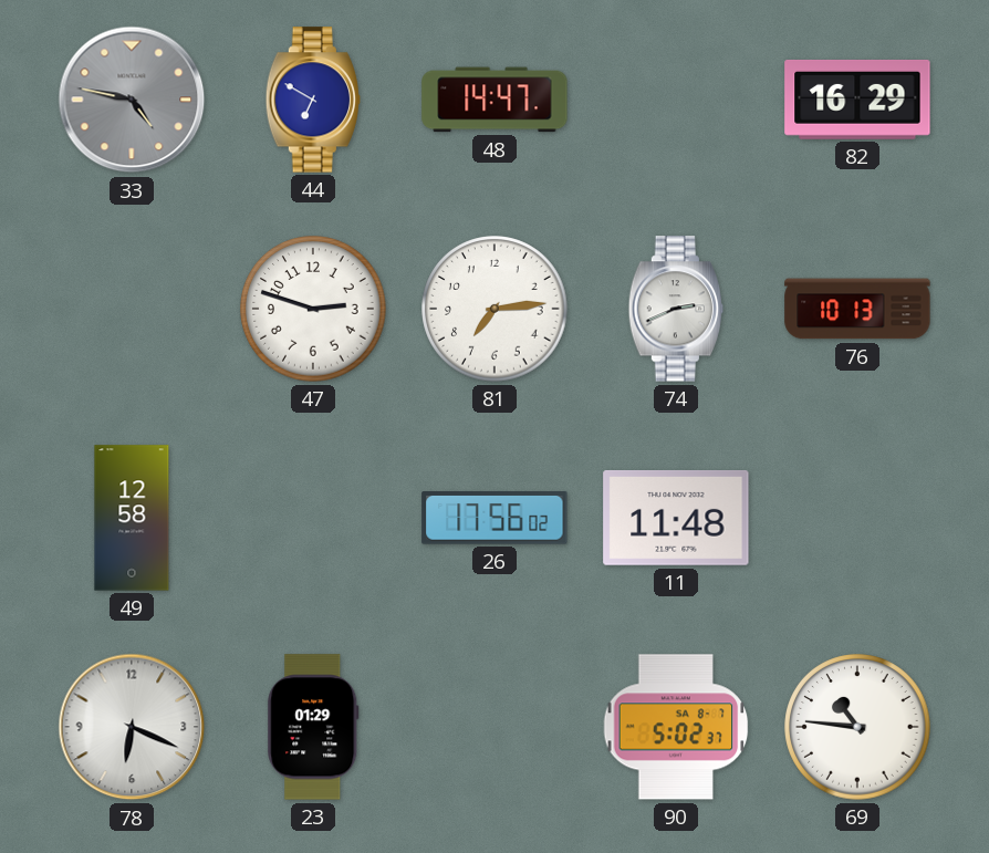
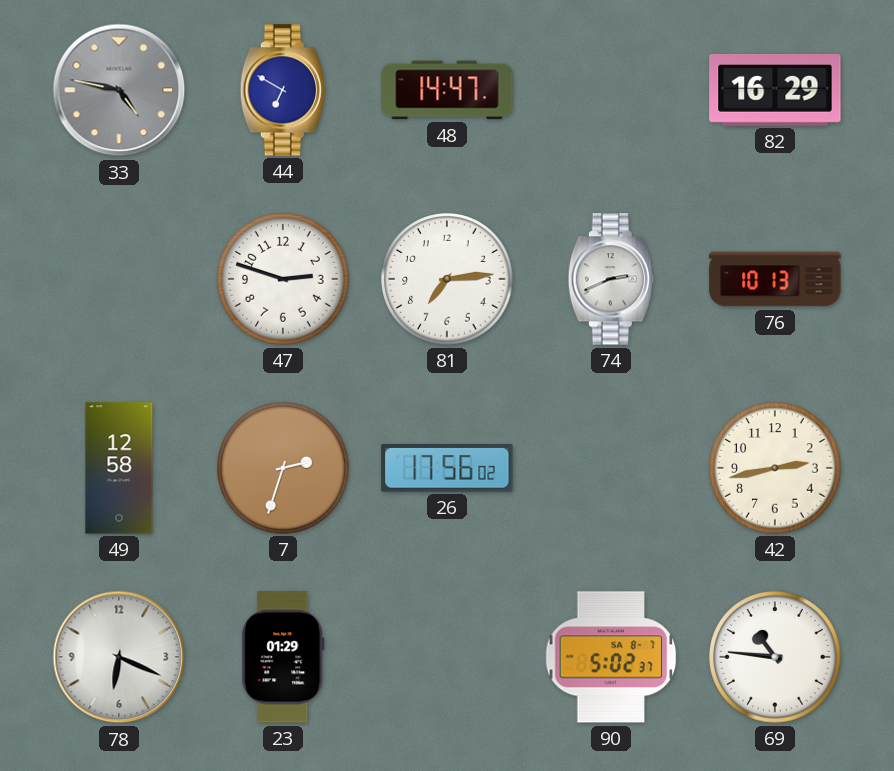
7: none -> 2:33
11: 11:48 -> none
42: none -> 2:43
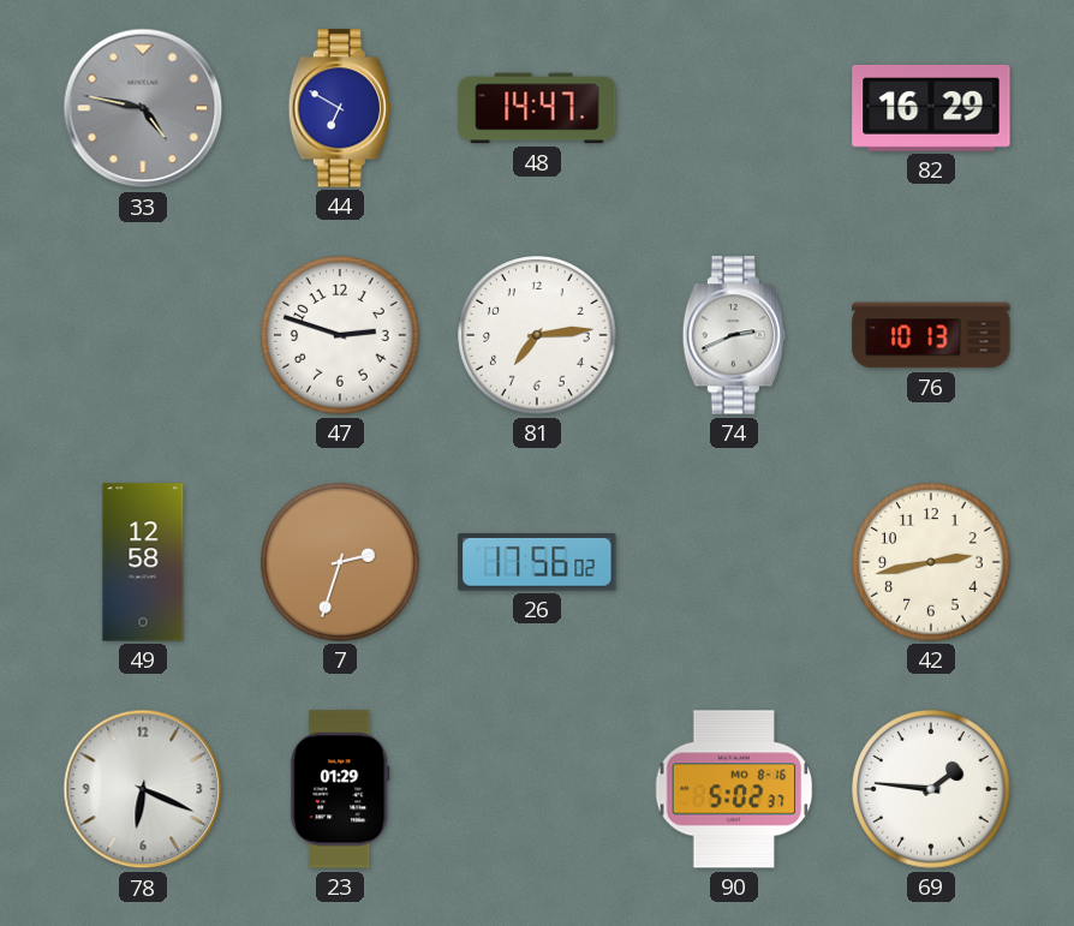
90 date: SA 8-7 -> MO 8-16
69: 10:46 -> 1:46
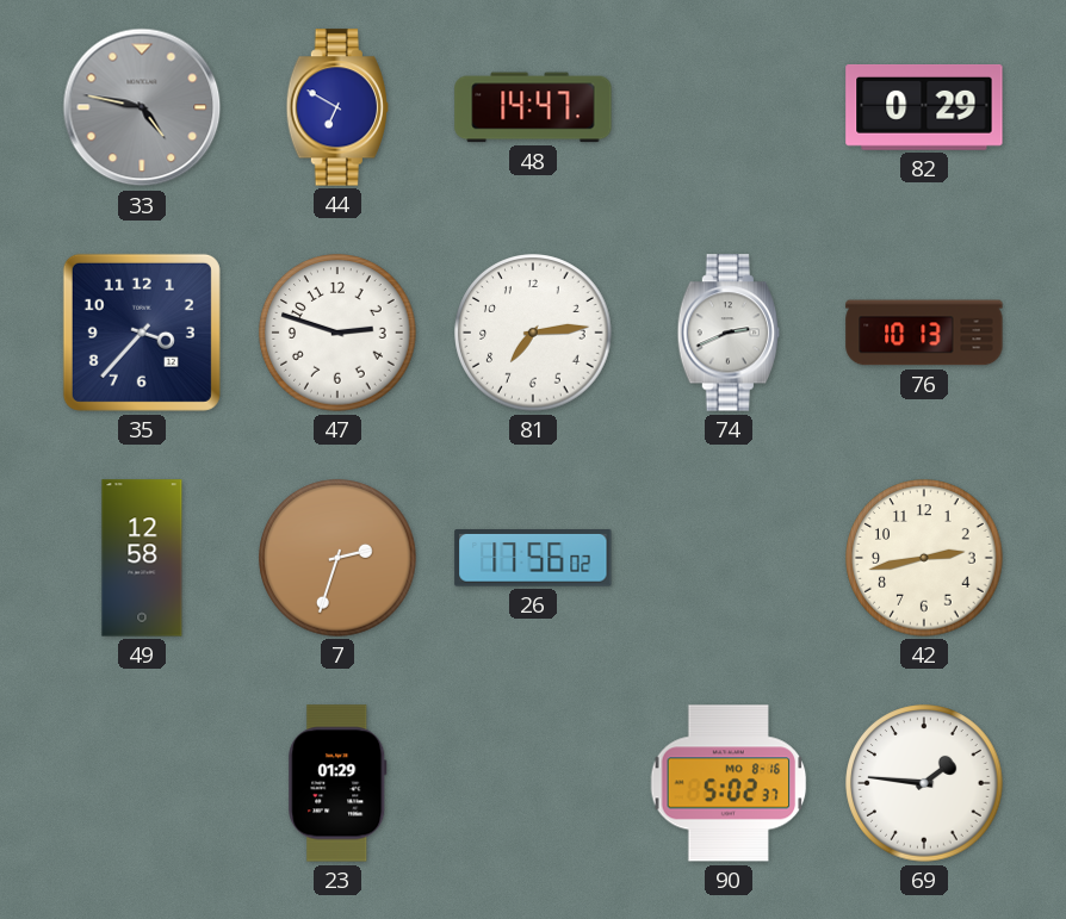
82: 16:29 -> 0:29
35: none -> 3:37
78: 6:19 -> none
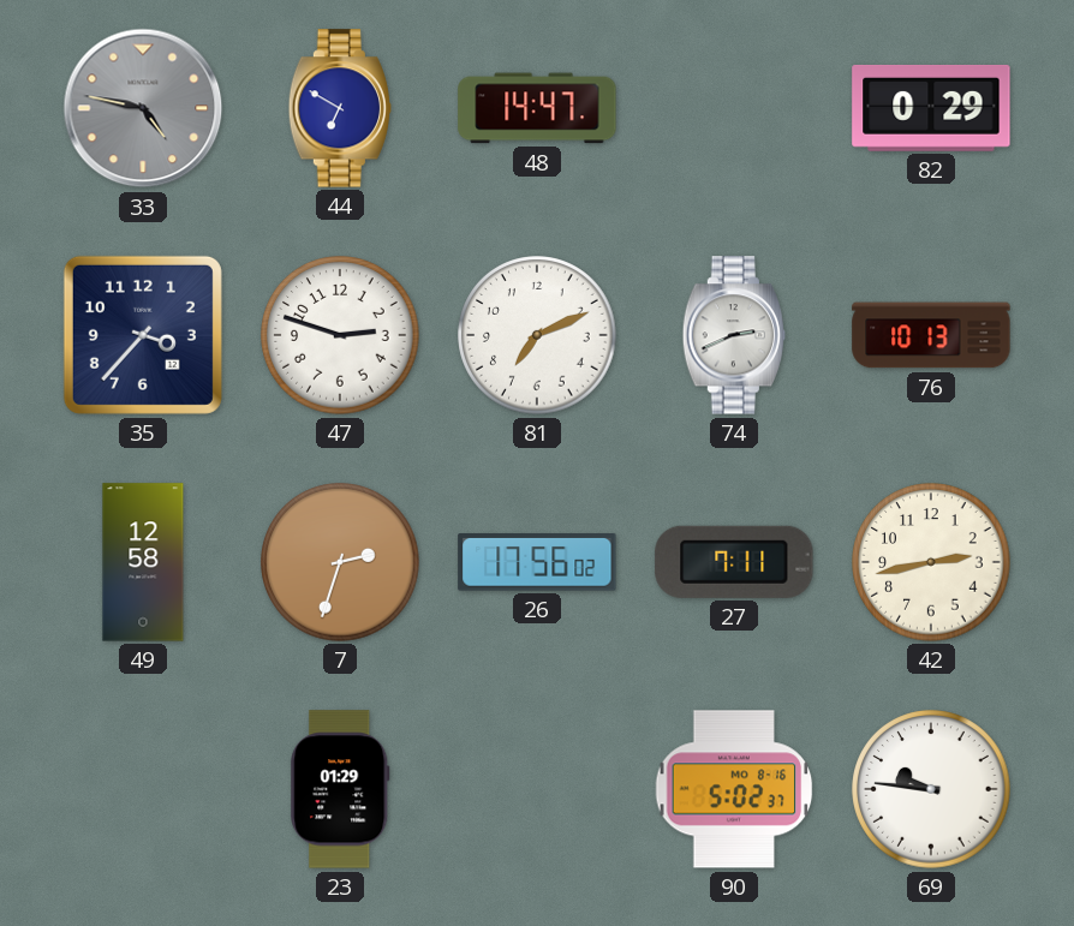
81: 7:14 -> 7:11
27: none -> 7:11
69: 1:46 -> 9:46
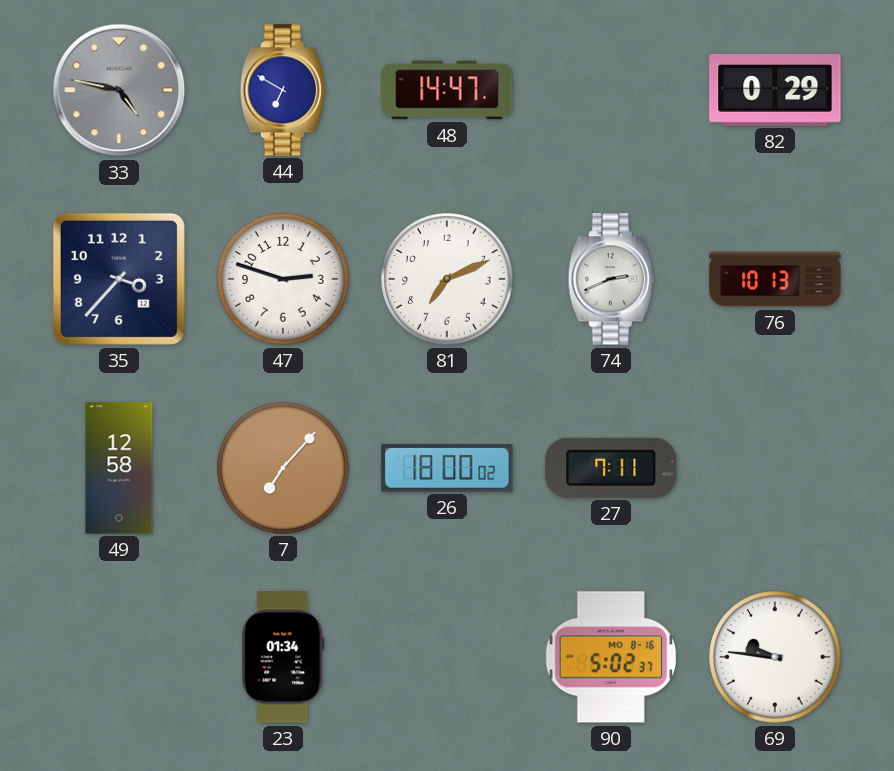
7: 2:33 -> 7:07
26: 17:56 -> 18:00
42: 2:43 -> none
23: 01:29 -> 01:34
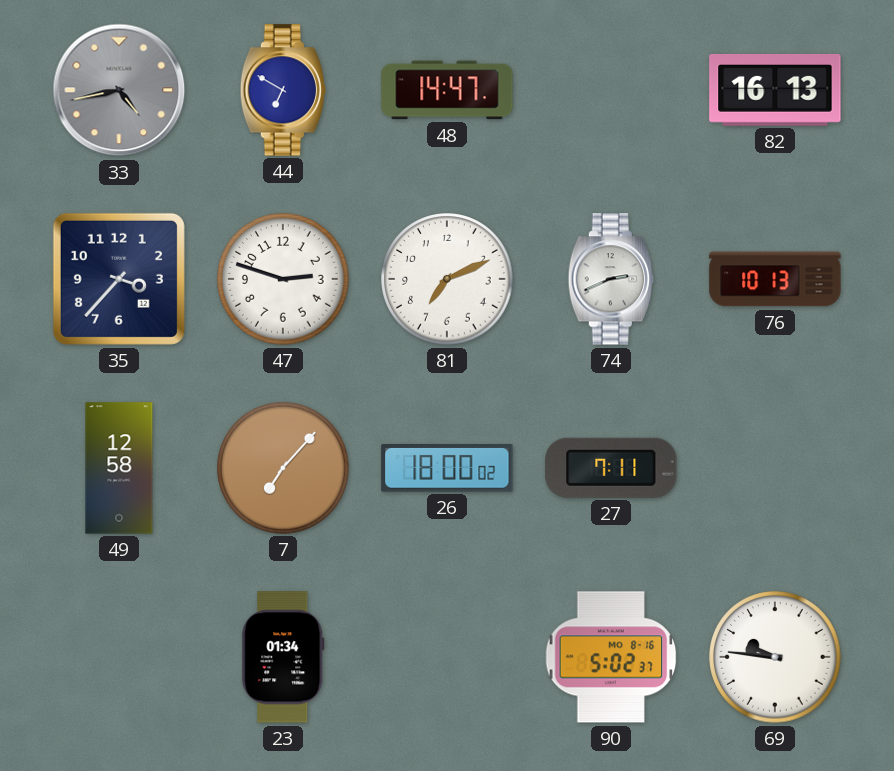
33: 4:47 -> 4:43
82: 0:29 -> 16:13
